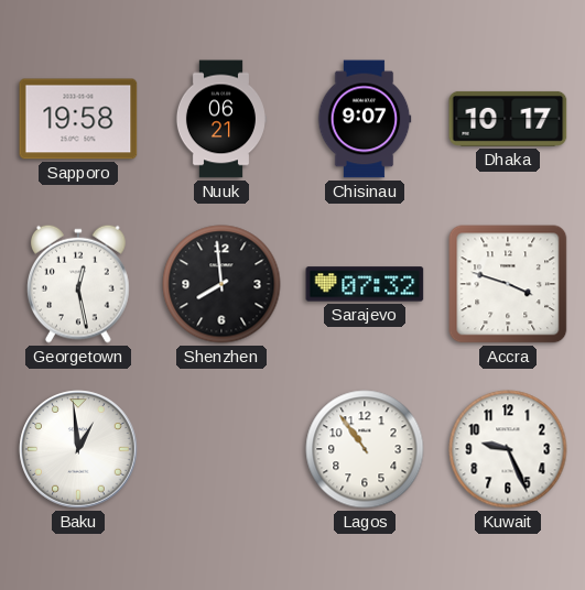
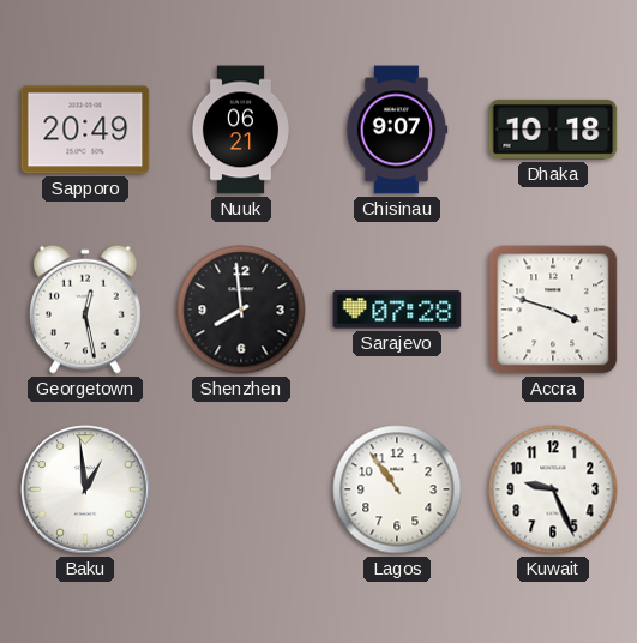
Sapporo: 19:58 -> 20:49
Dhaka: 10:17 -> 10:18
Sarajevo: 07:32 -> 07:28
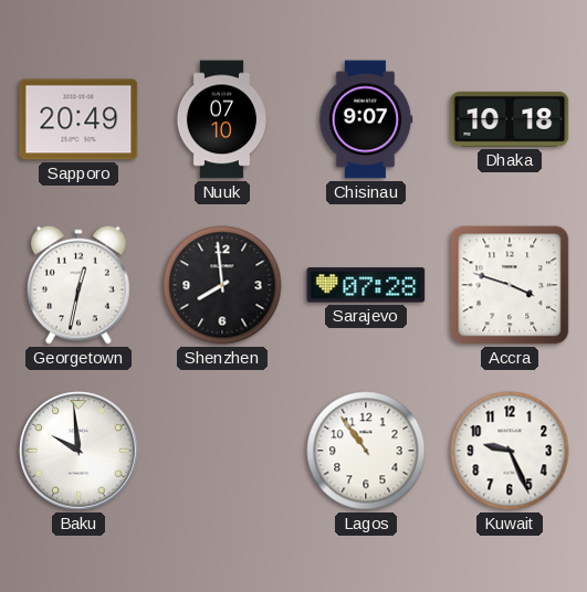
Nuuk: 06:21 -> 07:10
Georgetown: 12:28 -> 12:32
Baku: 12:59 -> 9:59
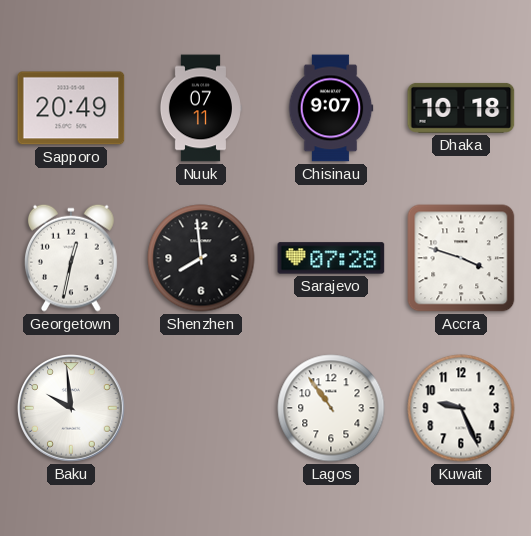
Nuuk: 07:10 -> 07:11
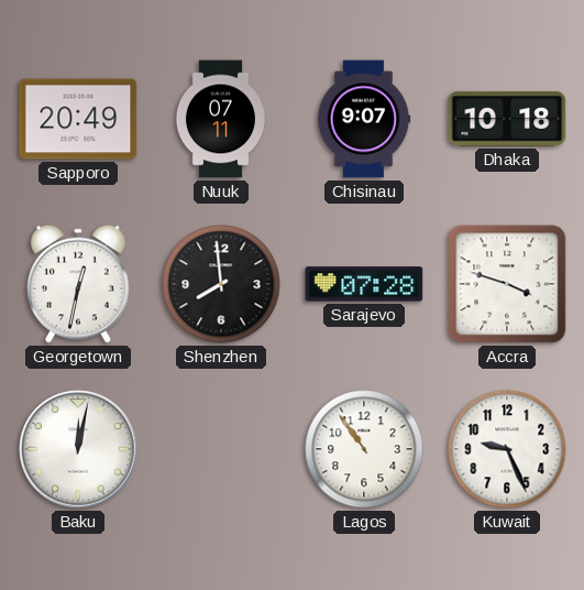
Baku: 9:59 -> 12:02
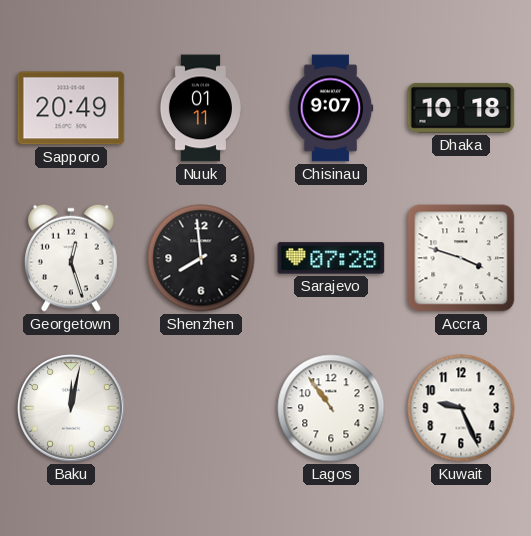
Nuuk: 07:11 -> 01:11
Georgetown: 12:32 -> 12:27
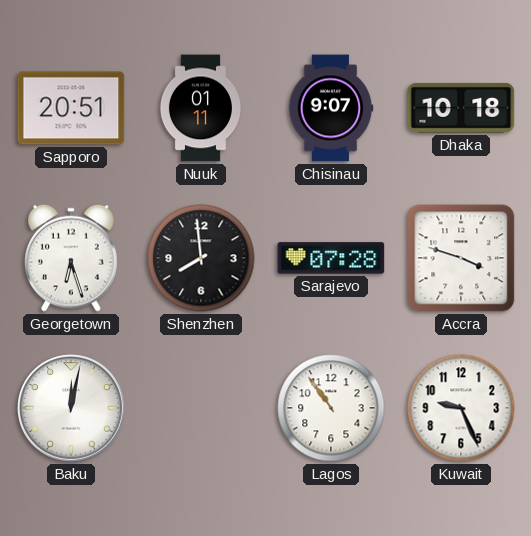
Sapporo: 20:49 -> 20:51
Georgetown: 12:27 -> 6:27
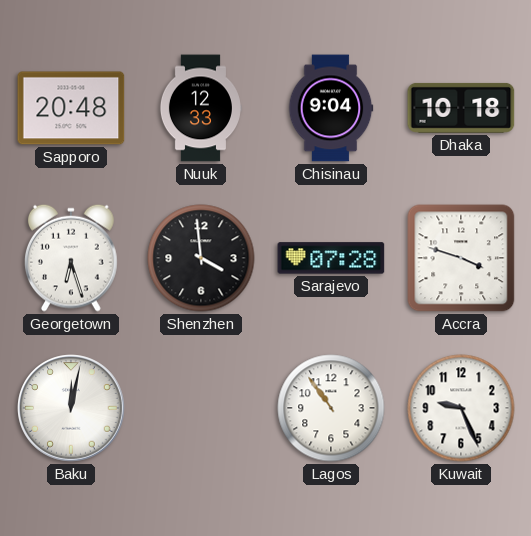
Sapporo: 20:51 -> 20:48
Nuuk: 01:11 -> 12:33
Chisinau: 9:07 -> 9:04
Shenzhen: 7:59 -> 3:59
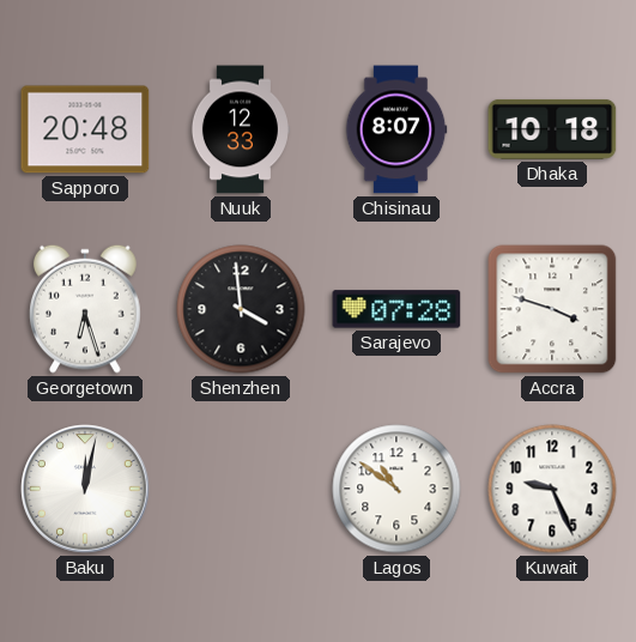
Chisinau: 9:04 -> 8:07
Lagos: 10:54 -> 10:51
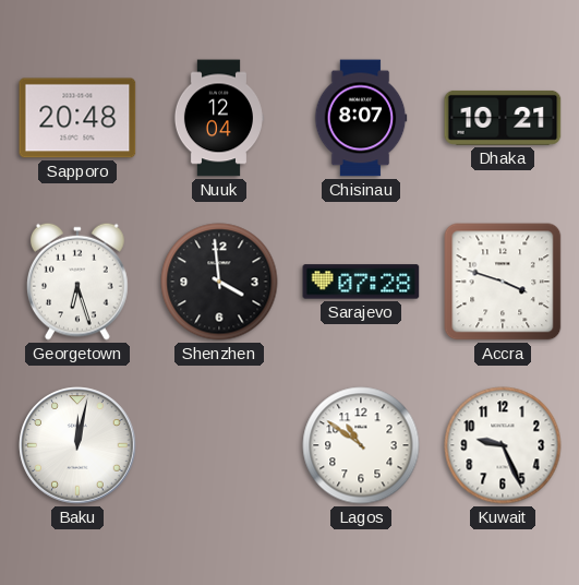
Nuuk: 12:33 -> 12:04
Dhaka: 10:18 -> 10:21
